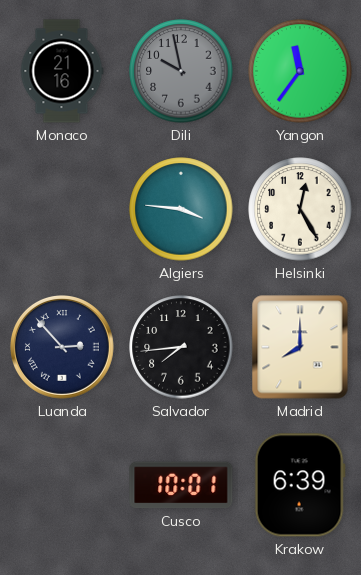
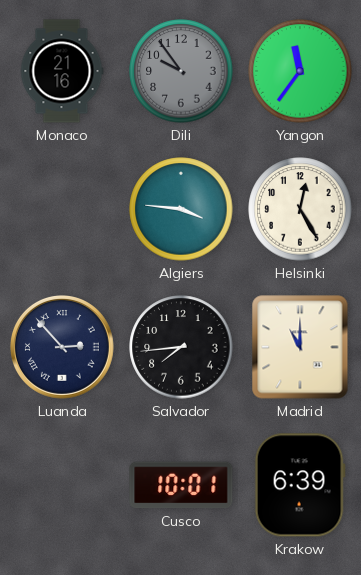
Dili: 9:58 -> 9:54
Madrid: 8:00 -> 11:00
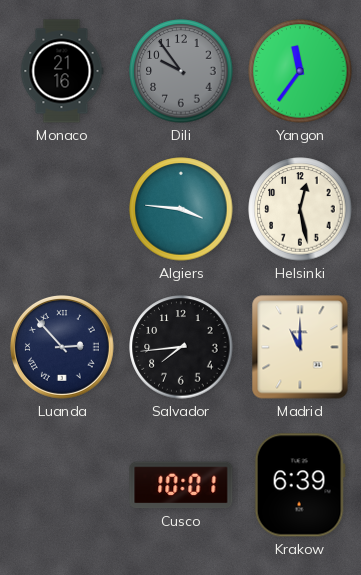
Helsinki: 12:25 -> 12:28
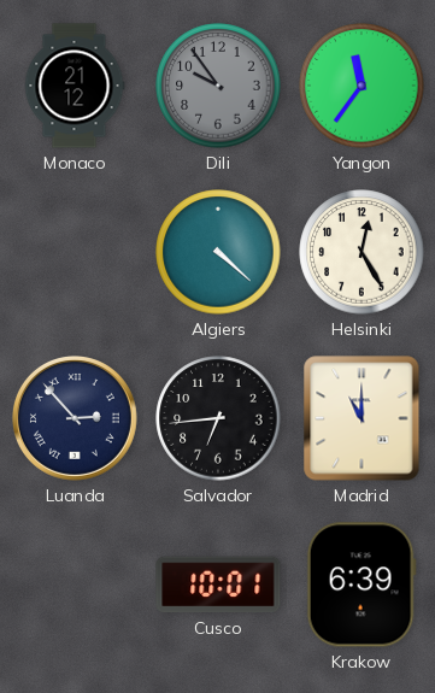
Monaco: 21:16 -> 21:12
Algiers: 3:46 -> 4:22
Helsinki: 12:28 -> 12:25
Salvador: 7:44 -> 6:44
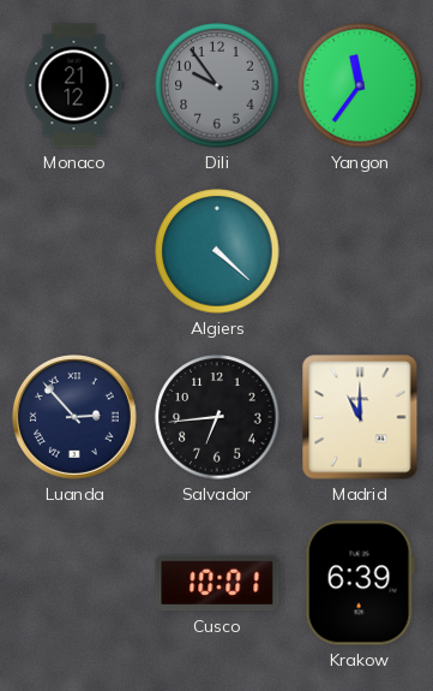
Helsinki: 12:25 -> none
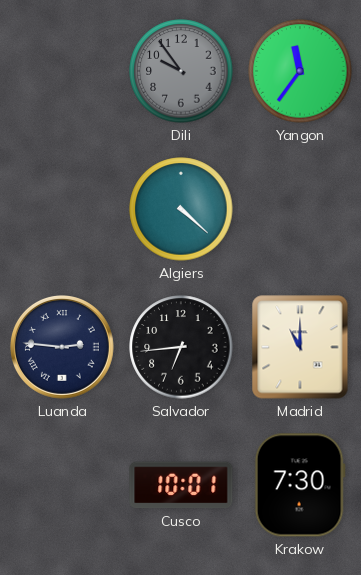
Monaco: 21:12 -> none
Luanda: 2:53 -> 2:46
Krakow: 6:39 -> 7:30
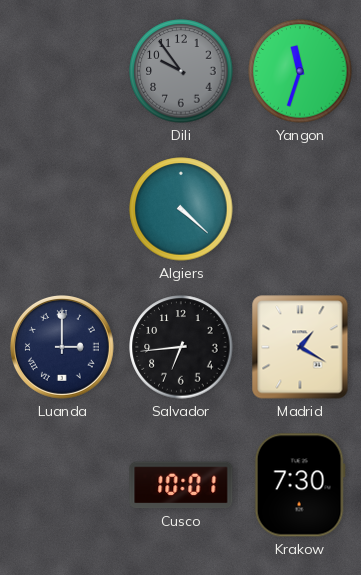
Yangon: 11:36 -> 11:33
Luanda: 2:46 -> 3:00
Madrid: 11:00 -> 1:20
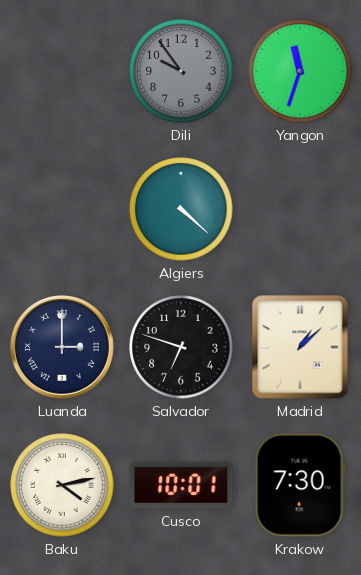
Salvador: 6:44 -> 6:48
Madrid: 1:20 -> 1:08
Baku: none -> 4:13
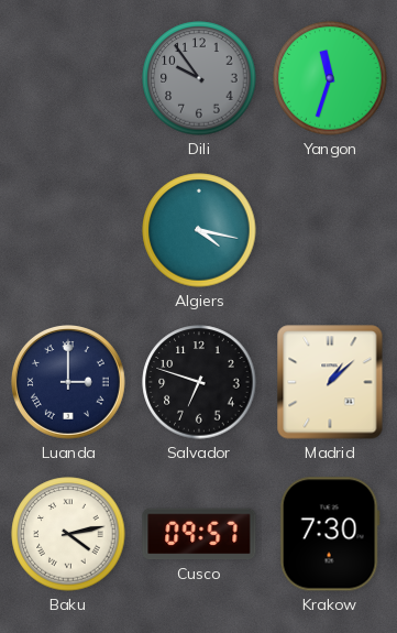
Algiers: 4:22 -> 4:17
Cusco: 10:01 -> 09:57
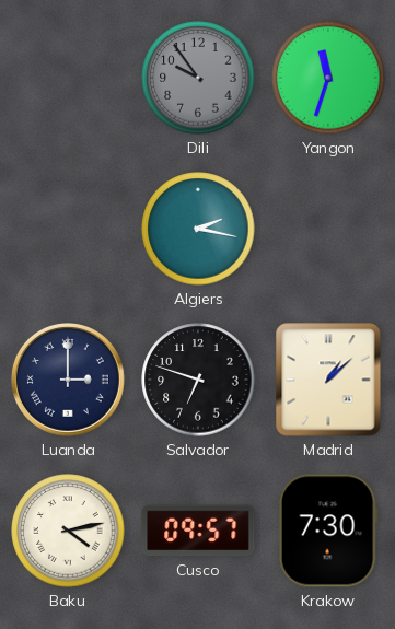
Algiers: 4:17 -> 2:17
